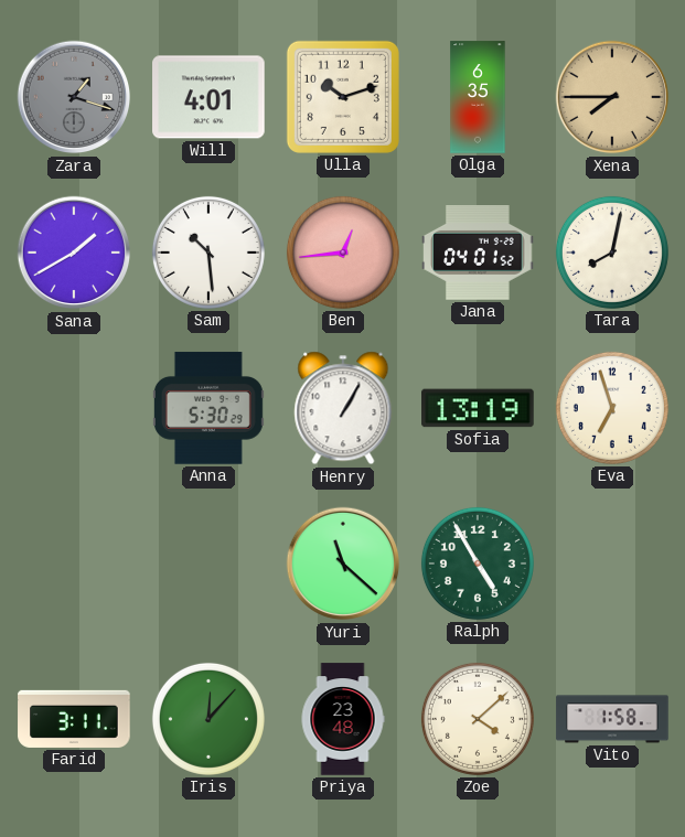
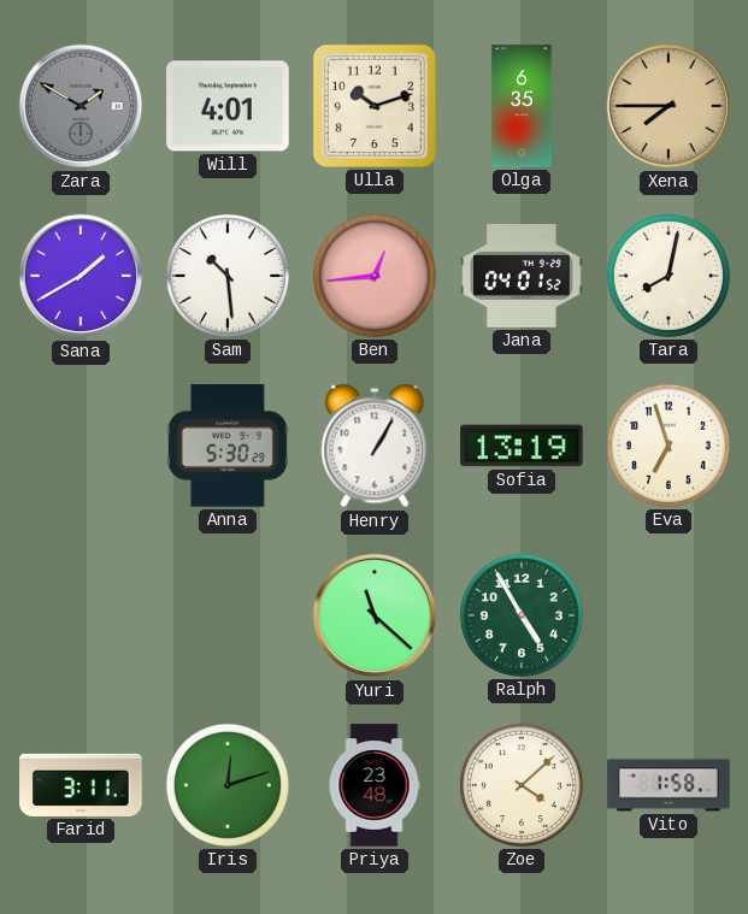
Zara: 1:18 -> 1:50
Iris: 12:07 -> 12:12
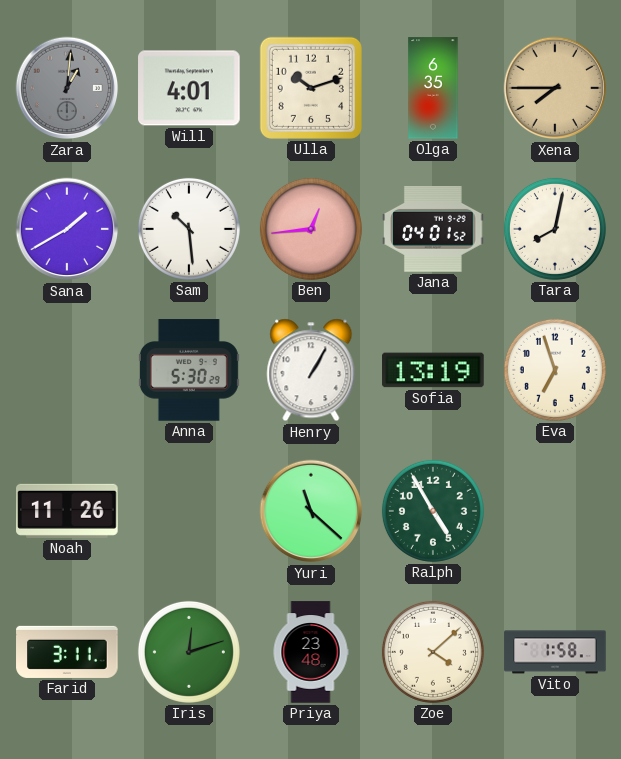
Zara: 1:50 -> 1:01
Noah: none -> 11:26
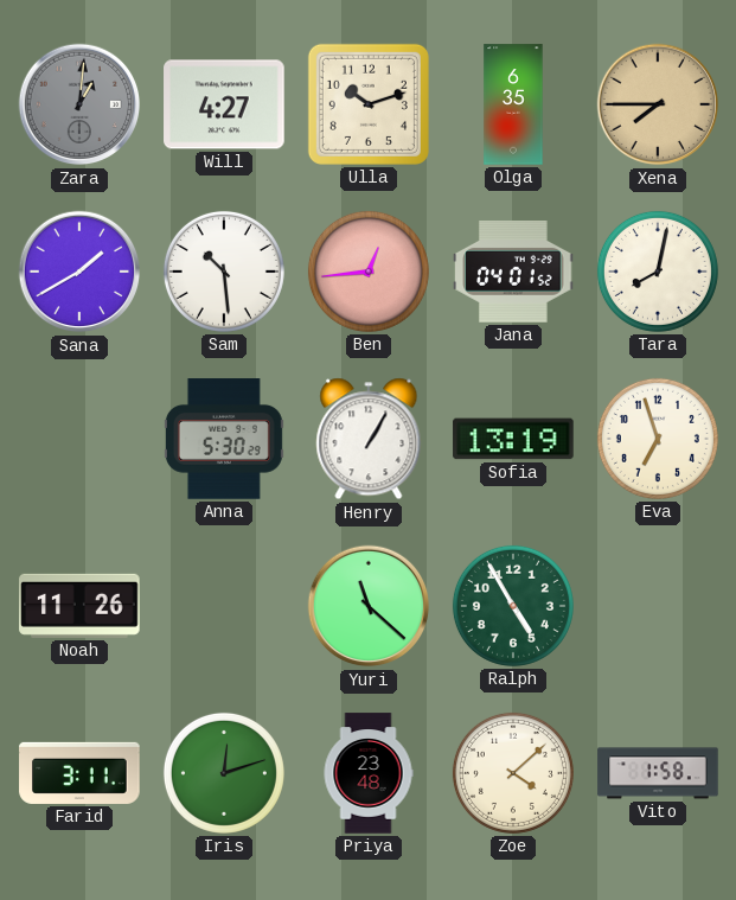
Will: 4:01 -> 4:27
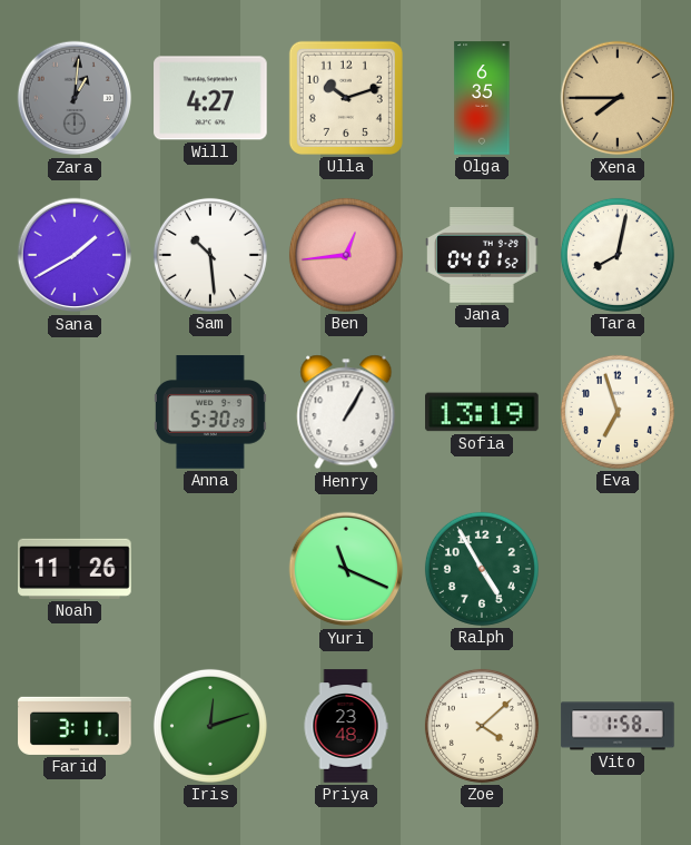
Yuri: 11:22 -> 11:19
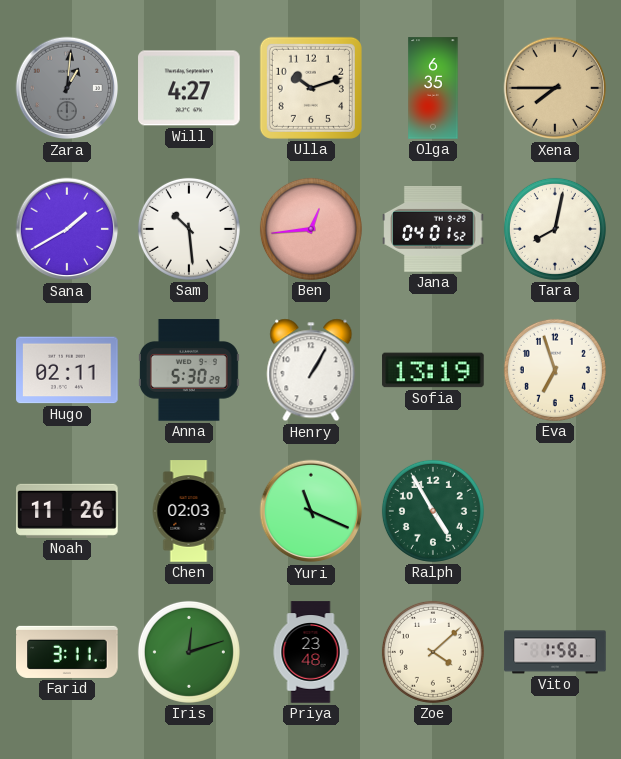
Hugo: none -> 02:11
Chen: none -> 02:03
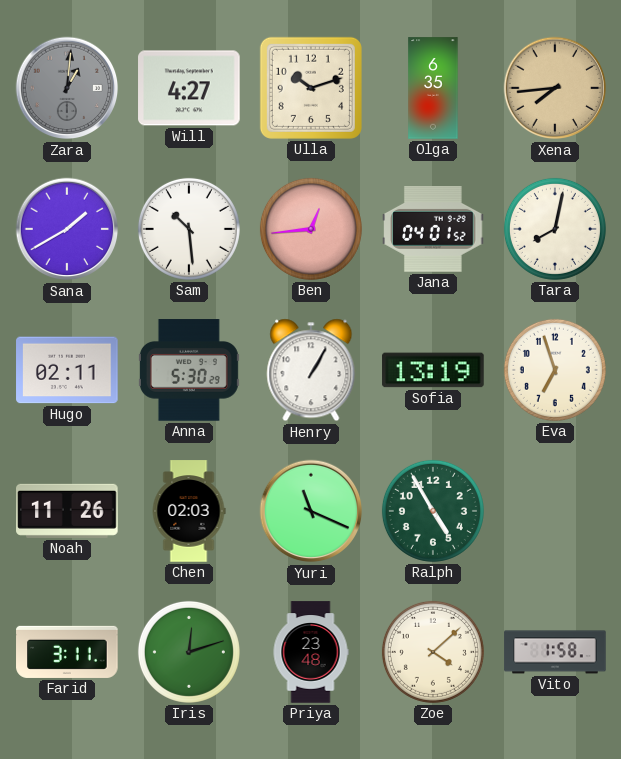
Xena: 7:45 -> 7:44
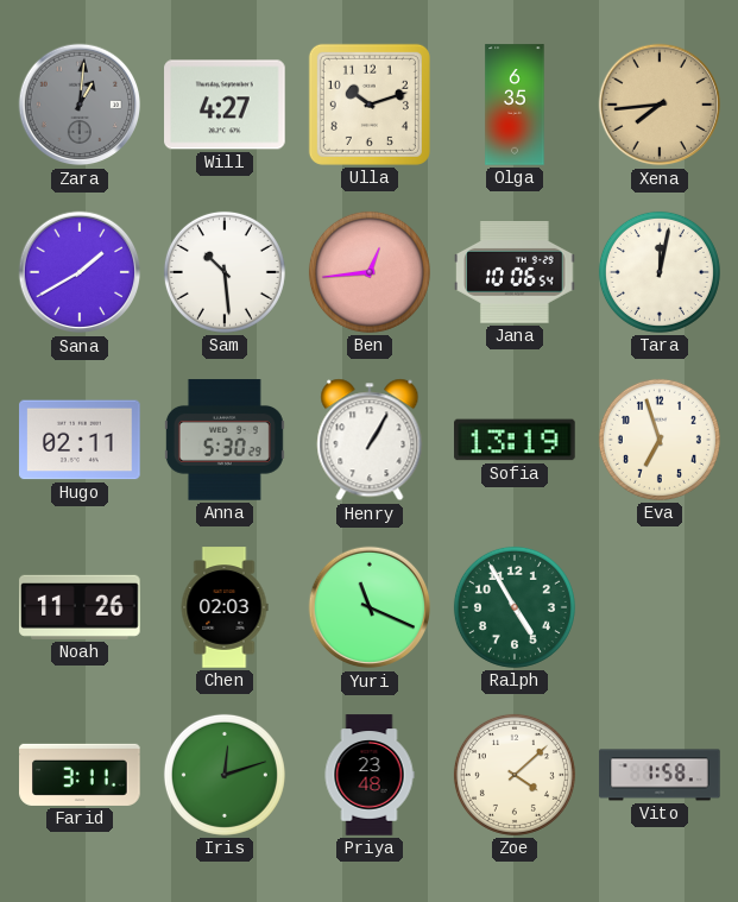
Jana: 04:01 -> 10:06
Tara: 8:02 -> 12:02
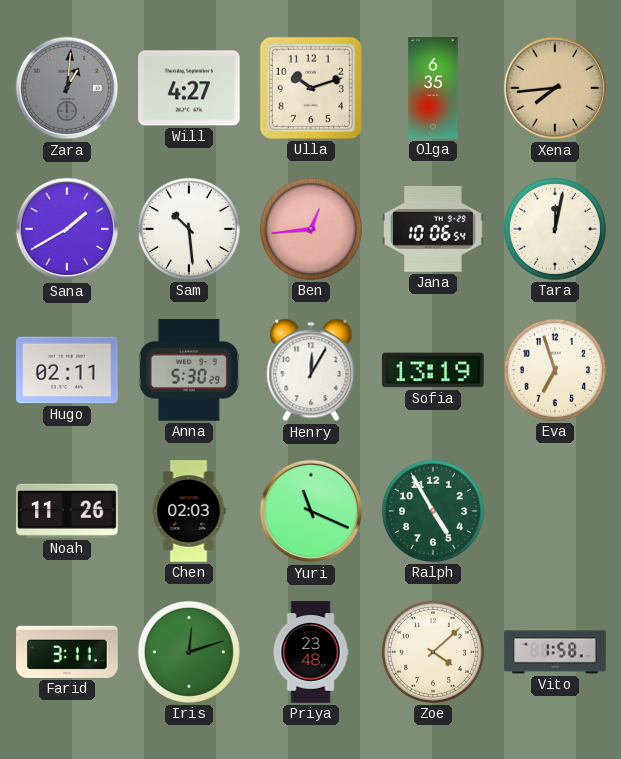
Henry: 1:05 -> 12:05
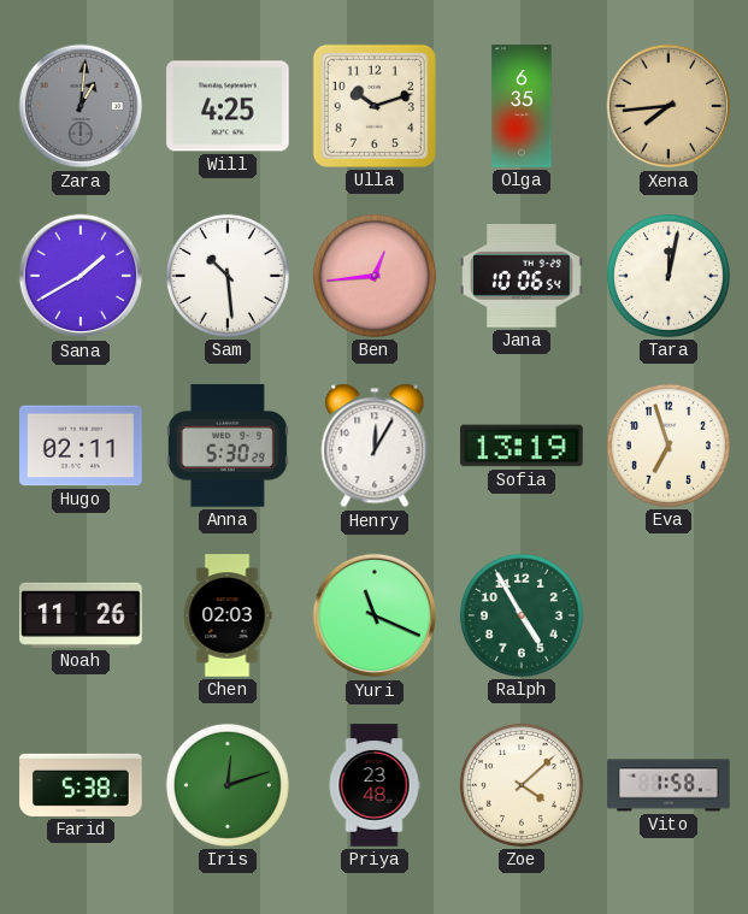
Will: 4:27 -> 4:25
Farid: 3:11 -> 5:38
